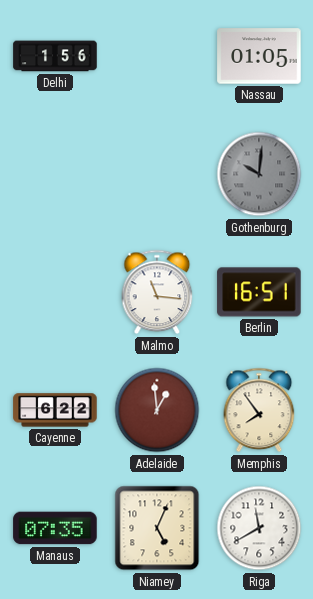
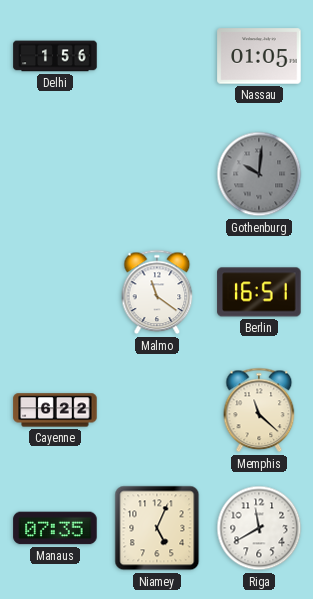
Malmo: 11:16 -> 11:21
Adelaide: 12:59 -> none
Memphis: 7:54 -> 11:22
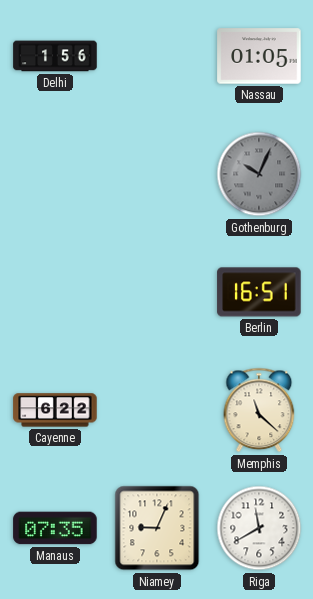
Gothenburg: 10:01 -> 10:04
Malmo: 11:21 -> none
Niamey: 5:04 -> 9:04
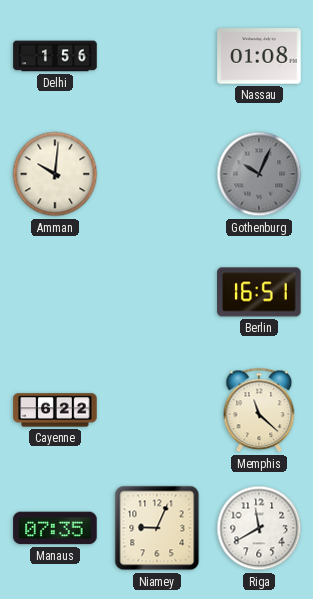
Nassau: 01:05 -> 01:08
Amman: none -> 10:01
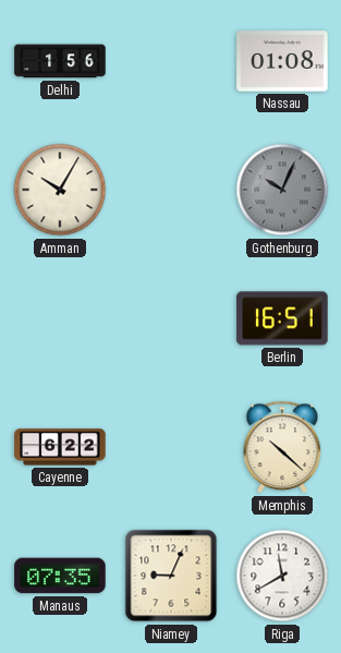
Amman: 10:01 -> 10:05
Memphis: 11:22 -> 10:22
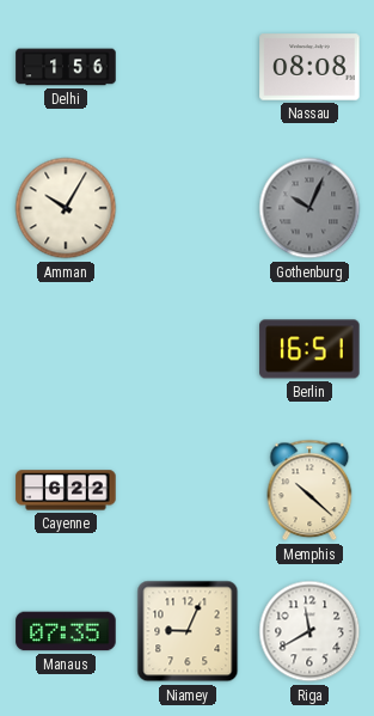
Nassau: 01:08 -> 08:08
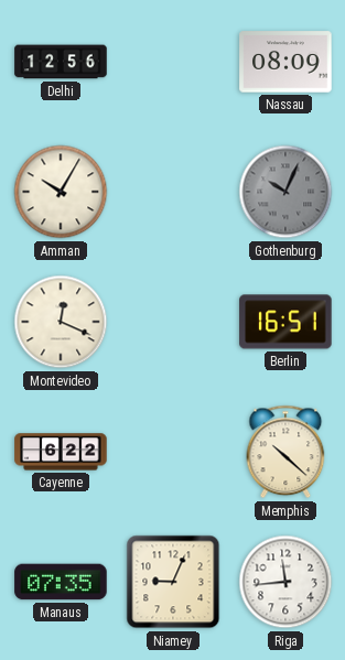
Delhi: 1:56 -> 12:56
Nassau: 08:08 -> 08:09
Montevideo: none -> 12:19
Riga: 11:40 -> 11:44
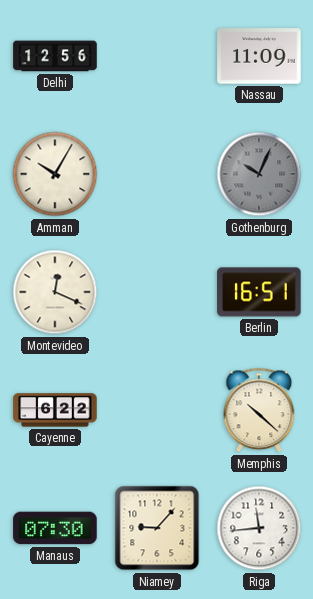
Nassau: 08:09 -> 11:09
Manaus: 07:35 -> 07:30
Niamey: 9:04 -> 9:07
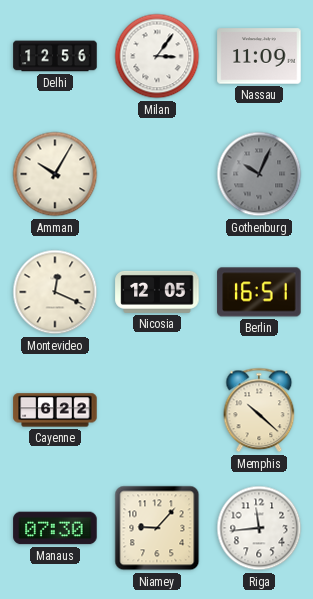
Milan: none -> 3:06
Nicosia: none -> 12:05
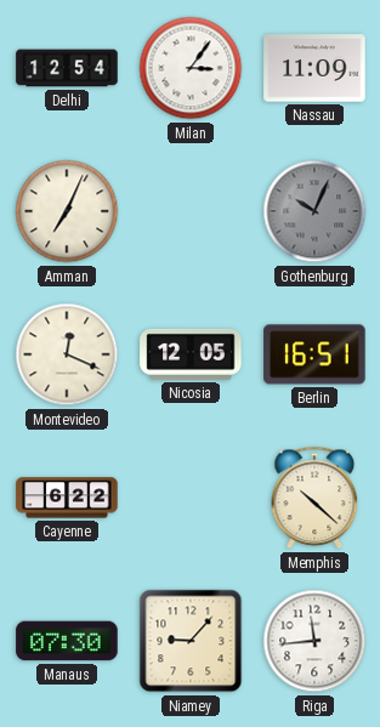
Delhi: 12:56 -> 12:54
Amman: 10:05 -> 7:04
